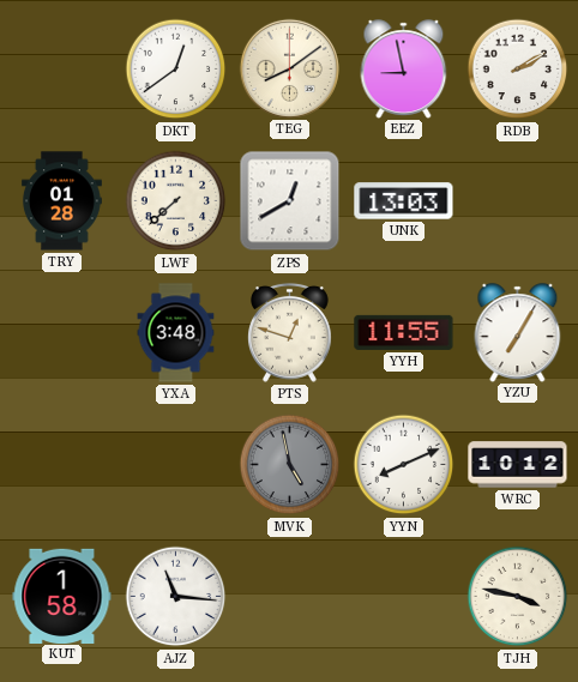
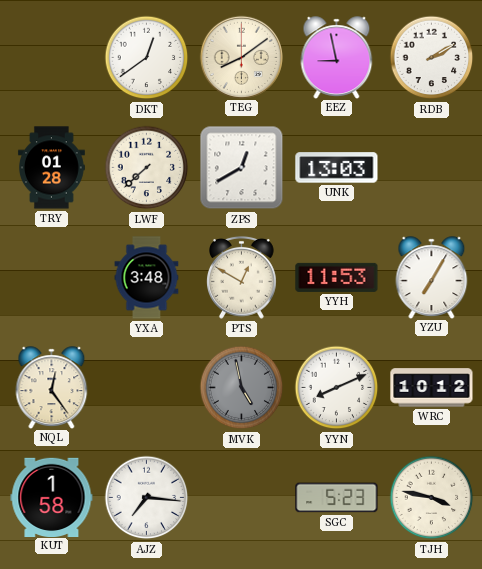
PTS: 12:48 -> 12:50
YYH: 11:55 -> 11:53
NQL: none -> 12:24
AJZ: 11:16 -> 7:16
SGC: none -> 5:23
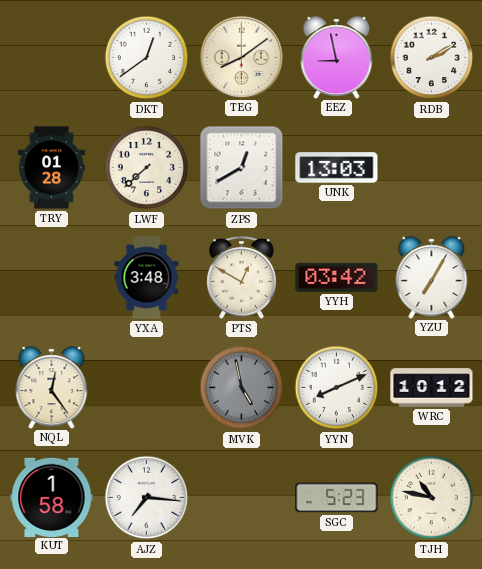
YYH: 11:53 -> 03:42
TJH: 3:47 -> 10:47
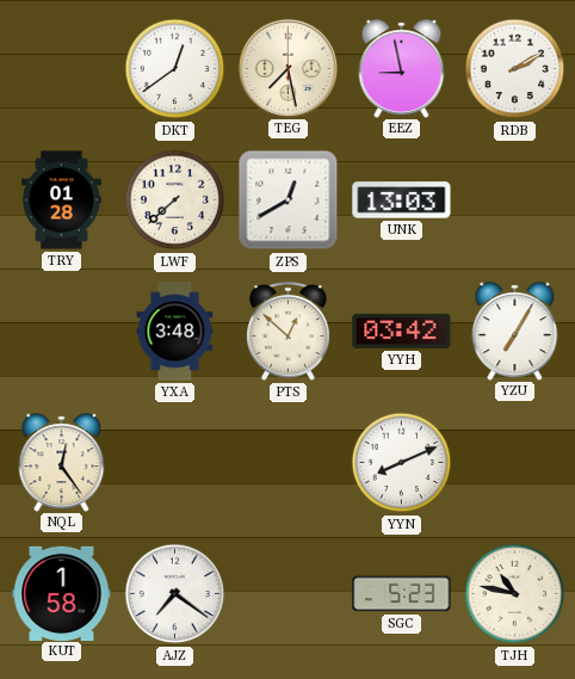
TEG: 8:09 -> 7:28
PTS: 12:50 -> 12:52
MVK: 4:58 -> none
WRC: 10:12 -> none
AJZ: 7:16 -> 7:21
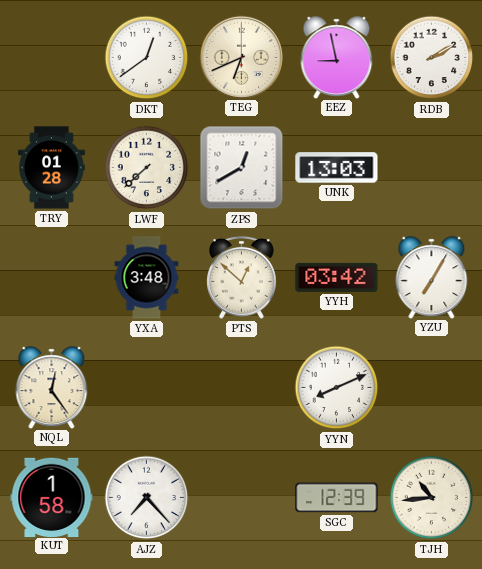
TEG: 7:28 -> 6:41
AJZ: 7:21 -> 7:23
SGC: 5:23 -> 12:39
TJH: 10:47 -> 10:44
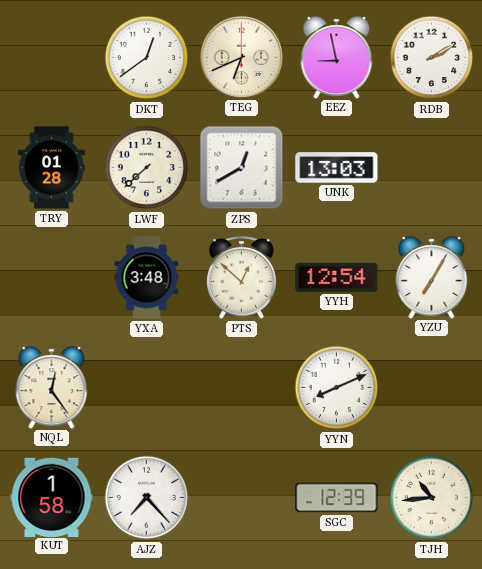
YYH: 03:42 -> 12:54
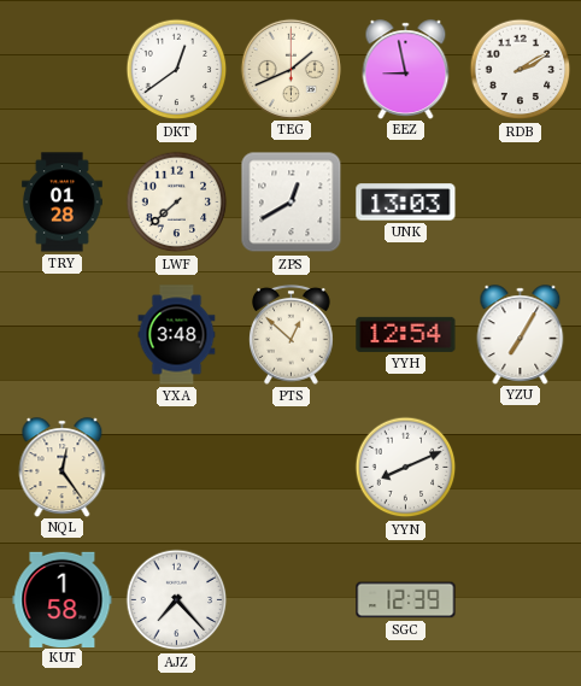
TEG: 6:41 -> 1:41
TJH: 10:44 -> none
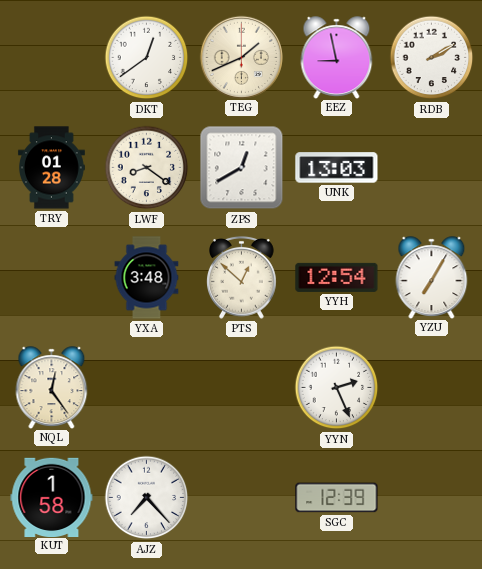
LWF: 7:38 -> 8:21
YYN: 8:11 -> 2:26
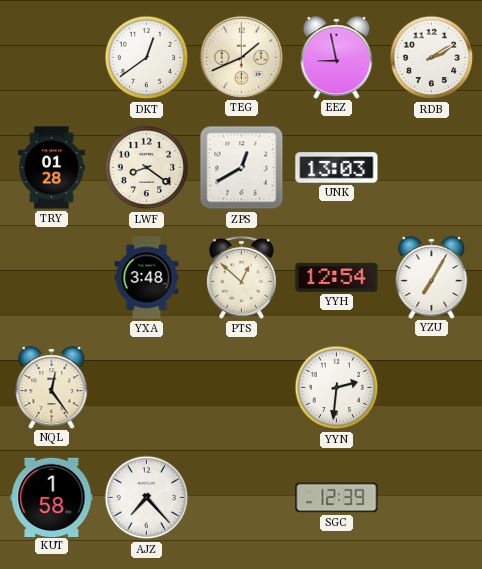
YYN: 2:26 -> 2:31
